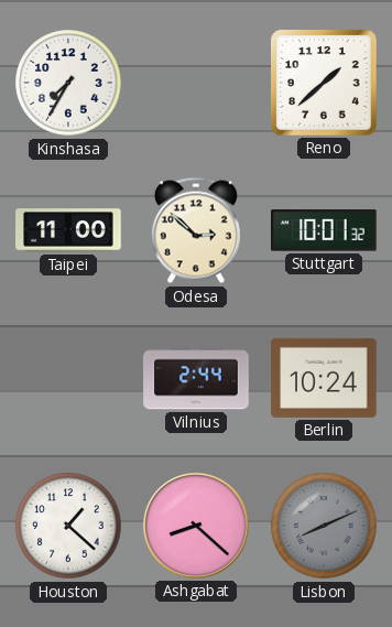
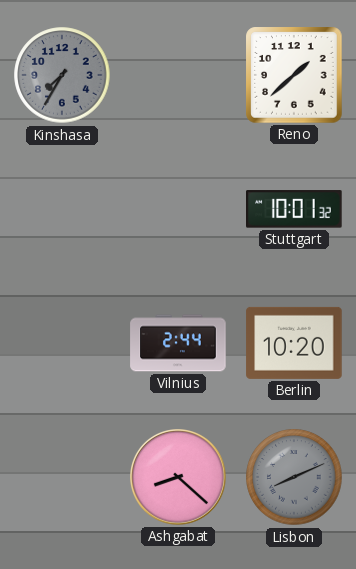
Kinshasa dial: white -> grey
Taipei: 11:00 -> none
Odesa: 2:52 -> none
Berlin: 10:24 -> 10:20
Houston: 1:22 -> none
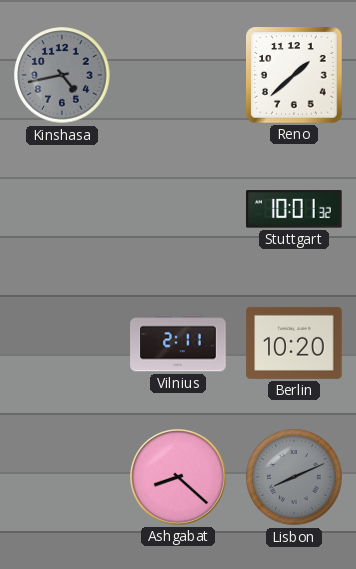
Kinshasa: 7:35 -> 4:43
Vilnius: 2:44 -> 2:11
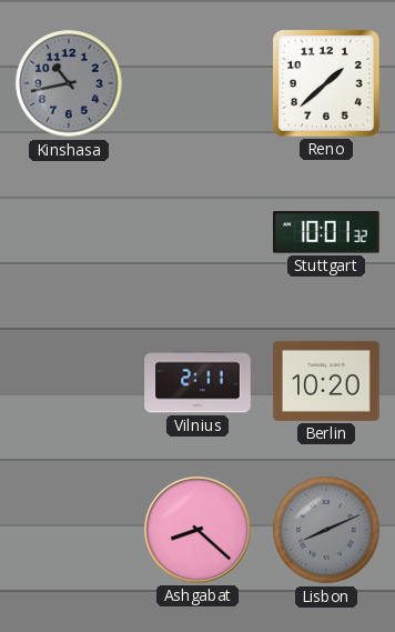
Kinshasa: 4:43 -> 10:43
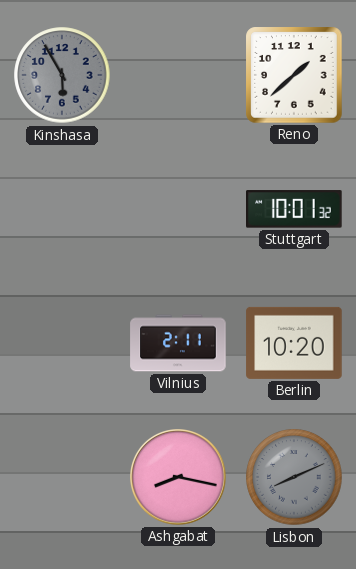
Kinshasa: 10:43 -> 5:55
Ashgabat: 8:22 -> 8:17
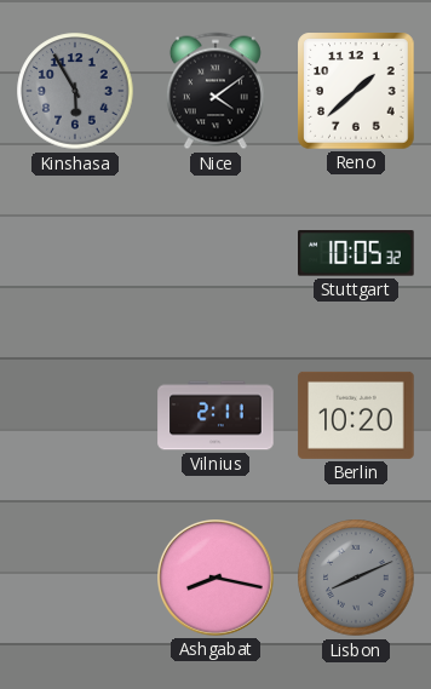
Nice: none -> 4:09
Stuttgart: 10:01 -> 10:05
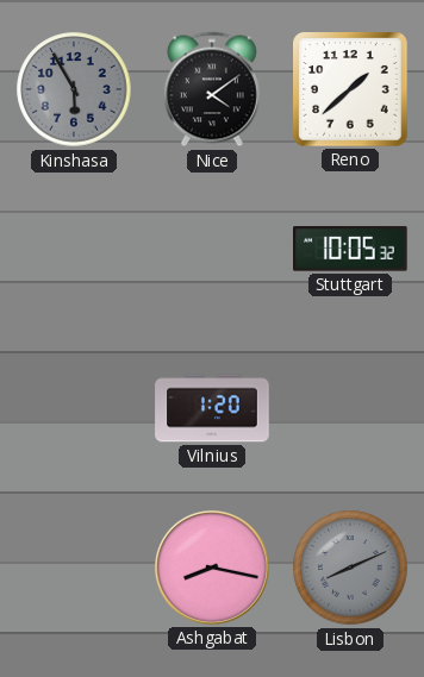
Vilnius: 2:11 -> 1:20
Berlin: 10:20 -> none
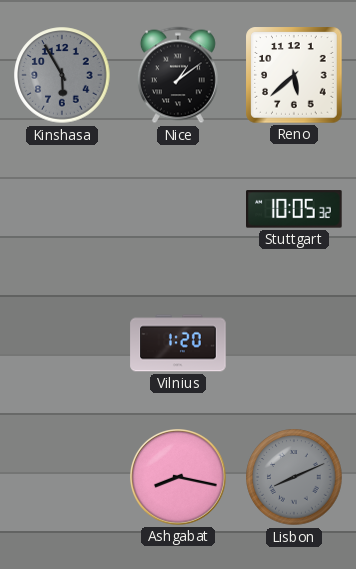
Nice: 4:09 -> 1:09
Reno: 1:38 -> 5:38
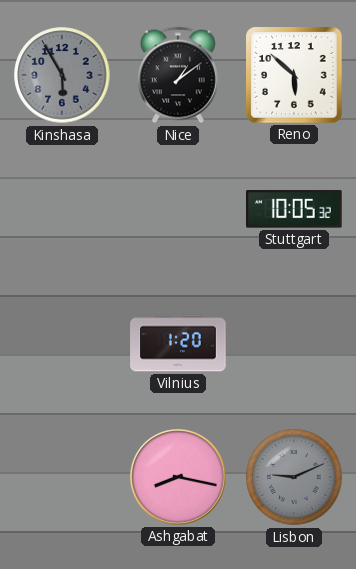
Reno: 5:38 -> 5:52
Lisbon: 8:11 -> 9:11
